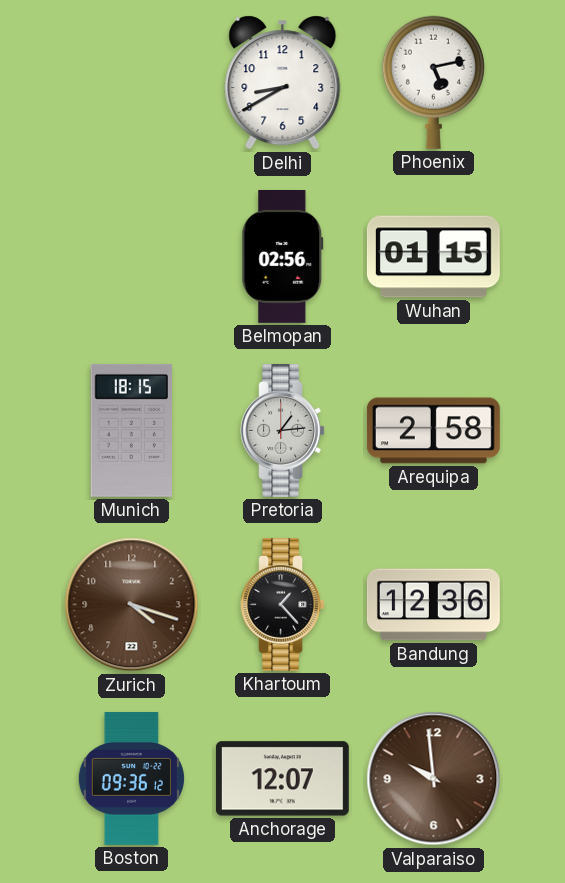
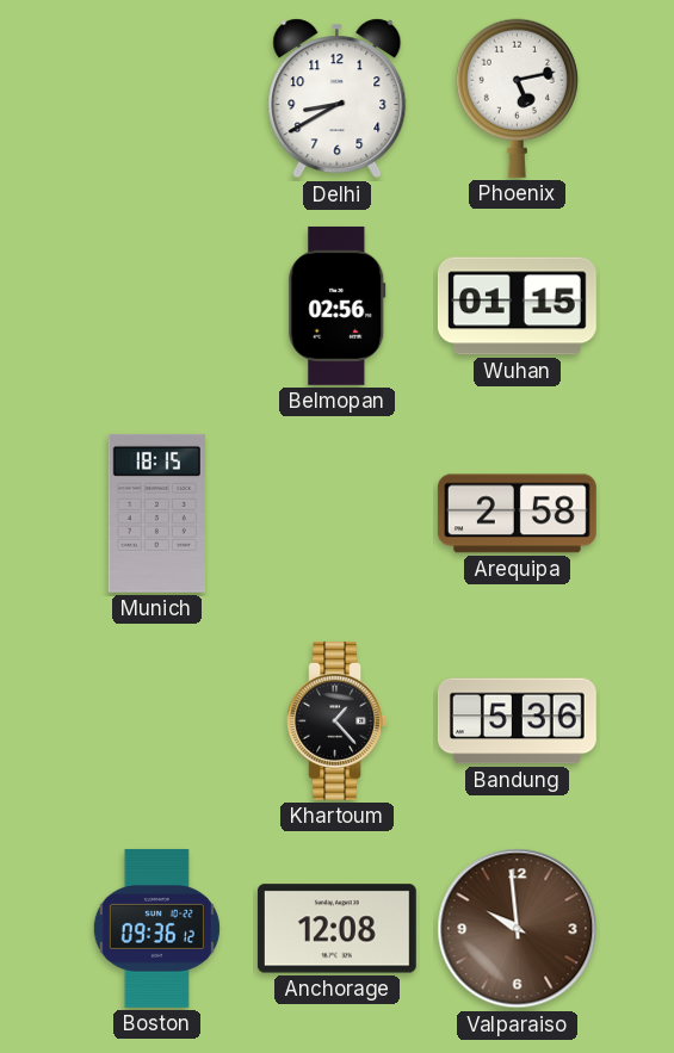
Pretoria: 1:14 -> none
Zurich: 4:18 -> none
Bandung: 12:36 -> 5:36
Anchorage: 12:07 -> 12:08
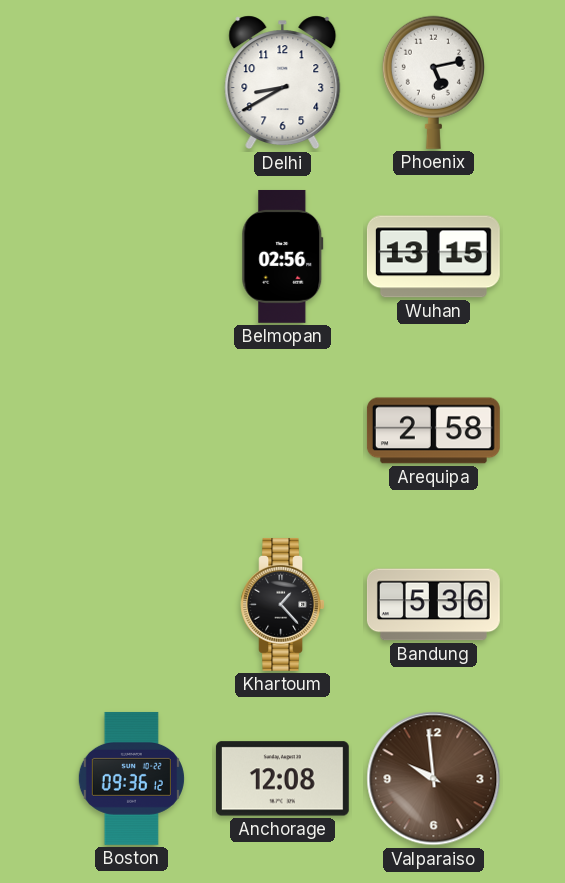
Wuhan: 01:15 -> 13:15
Munich: 18:15 -> none
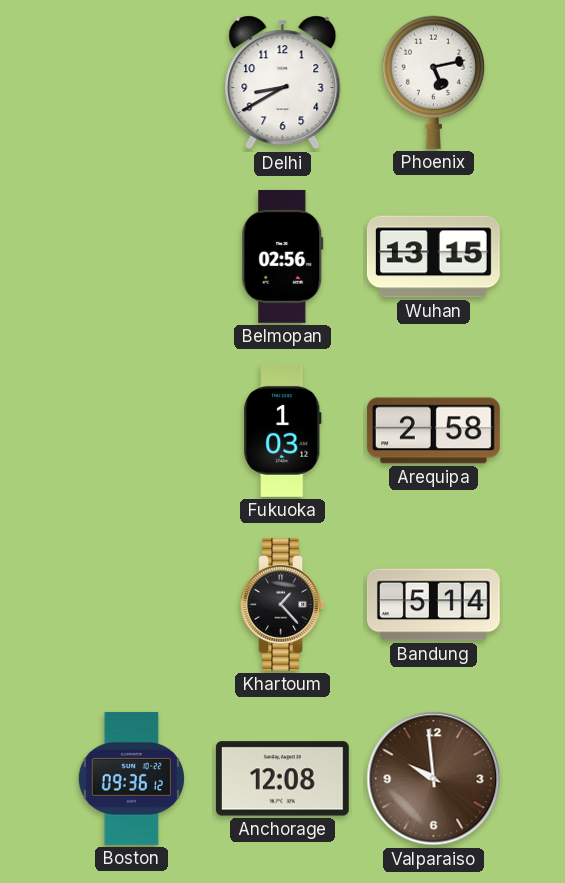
Fukuoka: none -> 1:03
Bandung: 5:36 -> 5:14
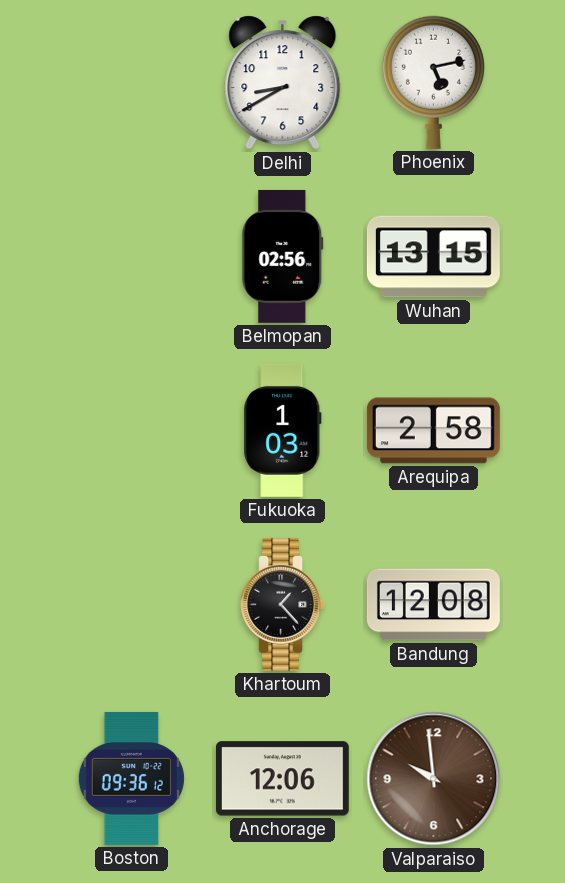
Bandung: 5:14 -> 12:08
Anchorage: 12:08 -> 12:06
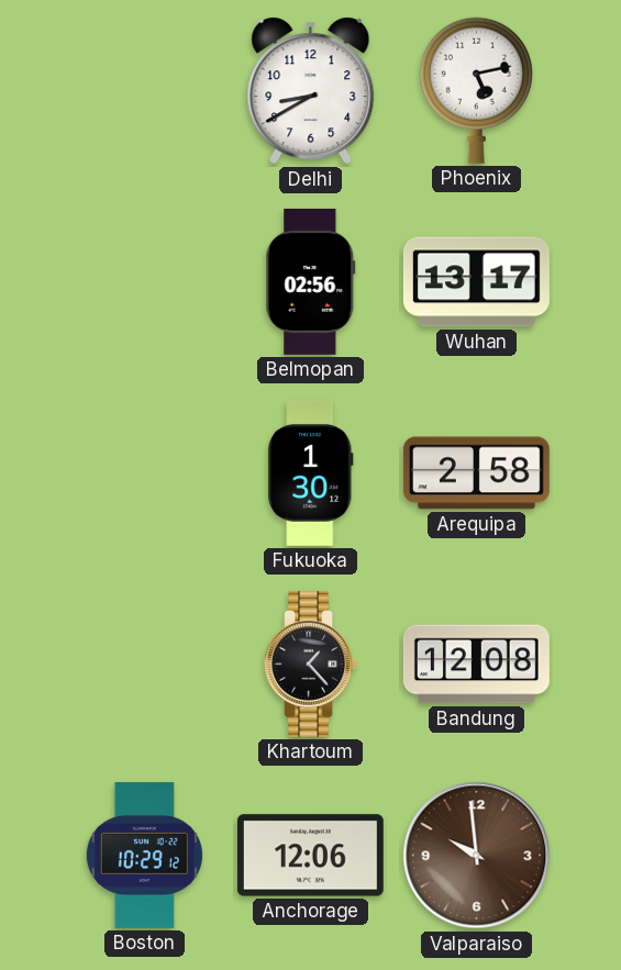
Wuhan: 13:15 -> 13:17
Fukuoka: 1:03 -> 1:30
Boston: 09:36 -> 10:29
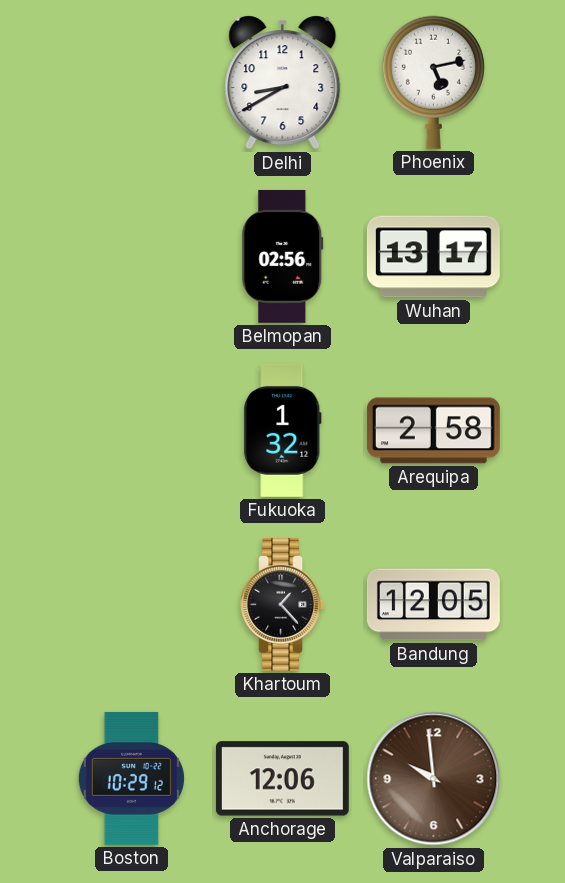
Fukuoka: 1:30 -> 1:32
Bandung: 12:08 -> 12:05
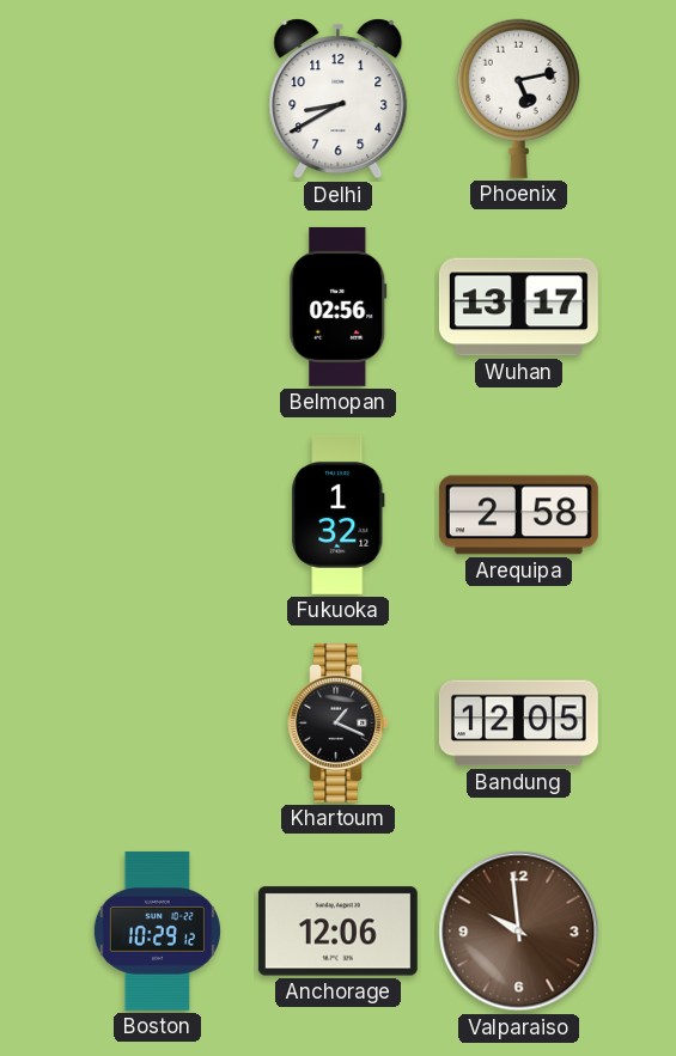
Khartoum: 1:23 -> 1:19
